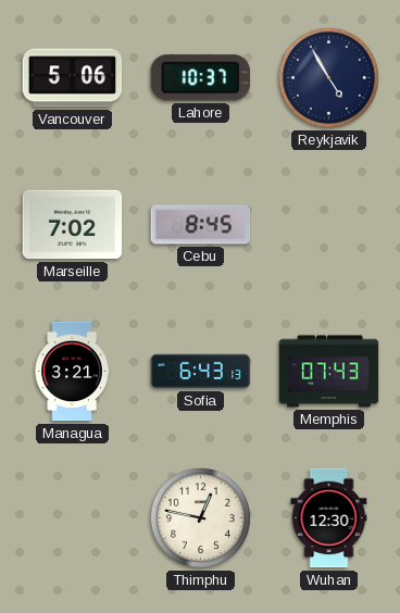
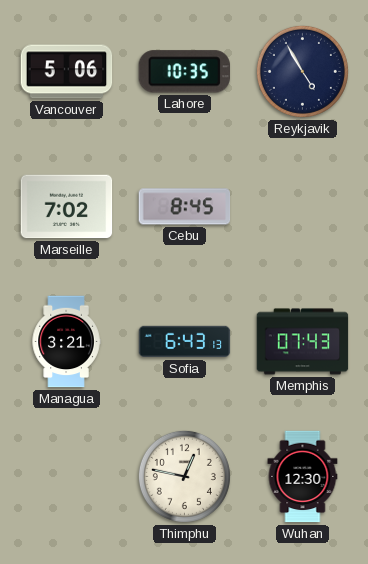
Lahore: 10:37 -> 10:35
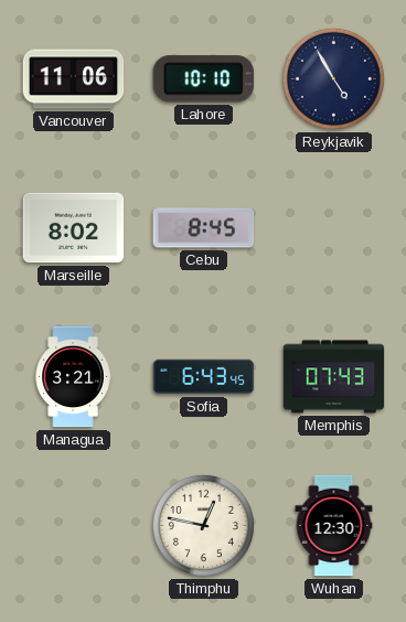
Vancouver: 5:06 -> 11:06
Lahore: 10:35 -> 10:10
Marseille: 7:02 -> 8:02
Sofia: 6:43:13 -> 6:43:45
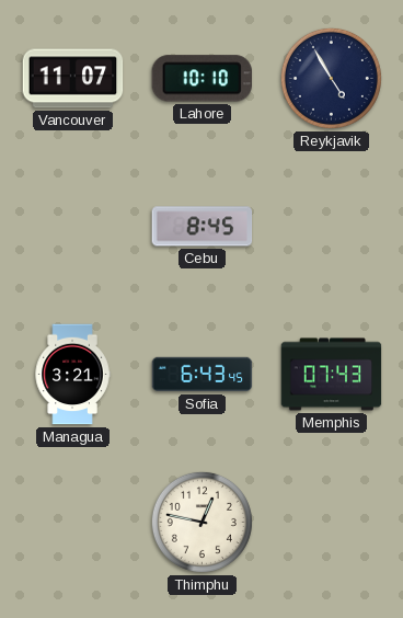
Vancouver: 11:06 -> 11:07
Marseille: 8:02 -> none
Wuhan: 12:30 -> none
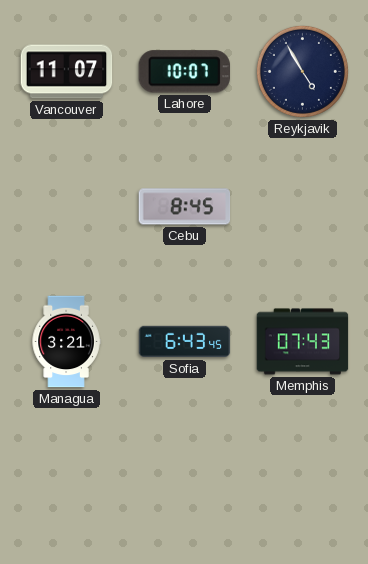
Lahore: 10:10 -> 10:07
Thimphu: 12:47 -> none
